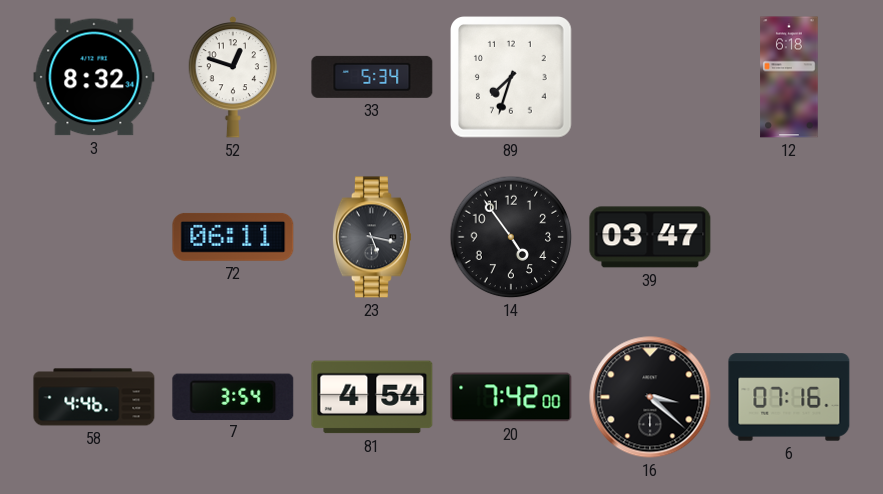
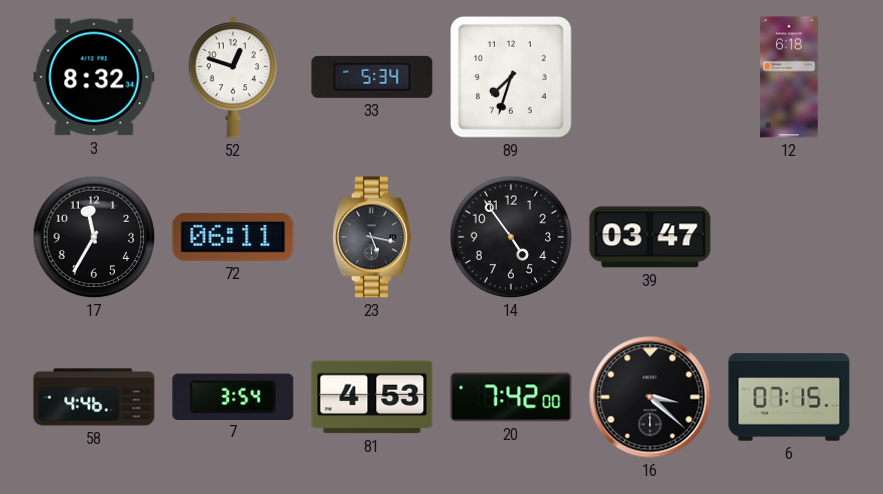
17: none -> 11:35
81: 4:54 -> 4:53
6: 07:16 -> 07:15
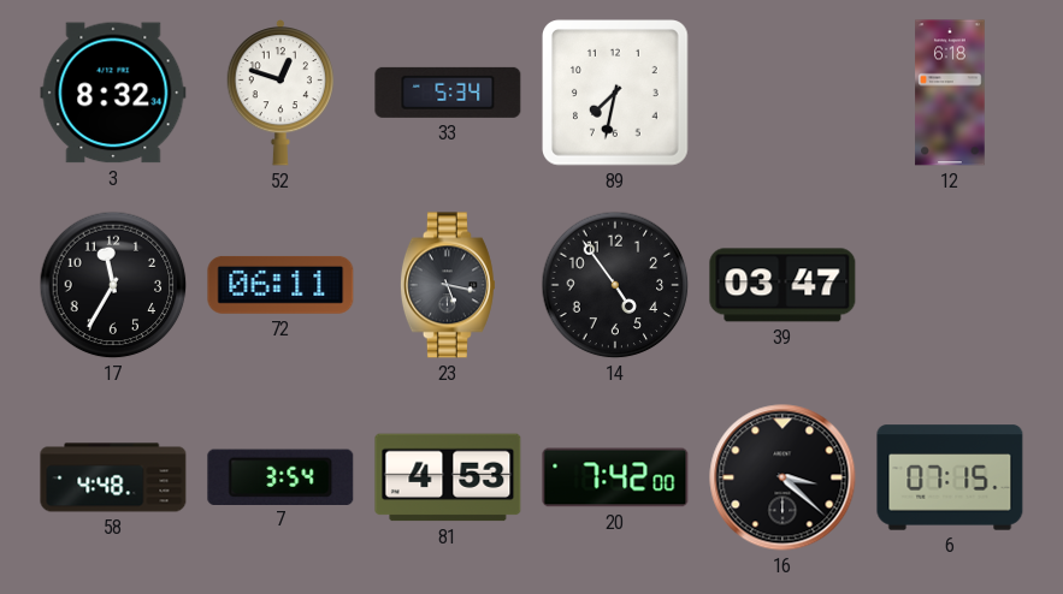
89: 7:33 -> 7:32
58: 4:46 -> 4:48
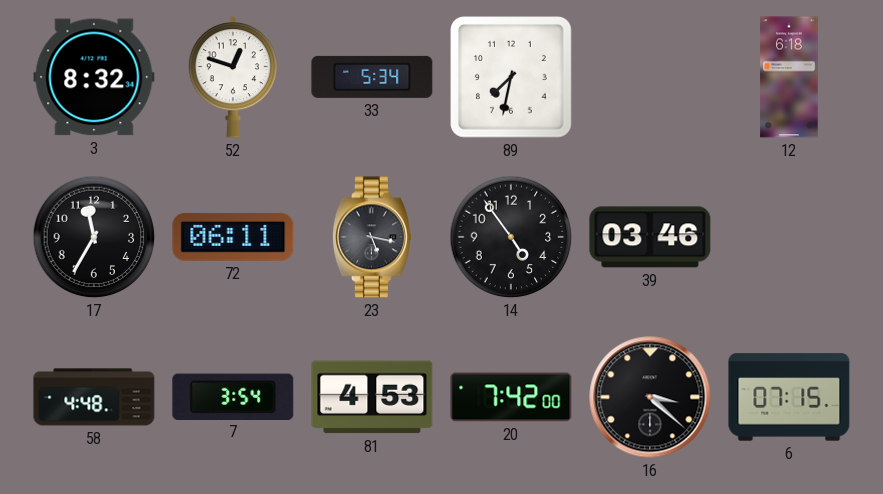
39: 03:47 -> 03:46
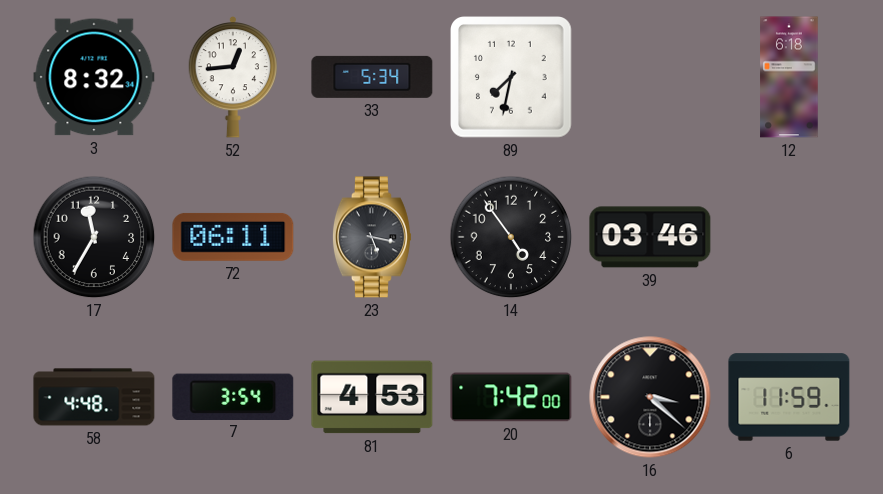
52: 12:48 -> 12:44
6: 07:15 -> 11:59
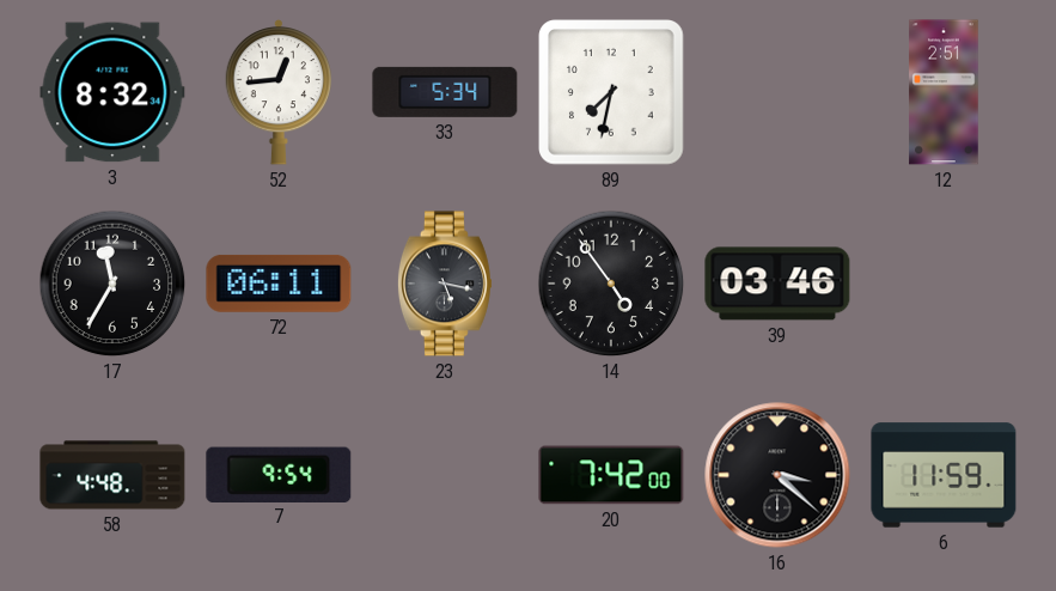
12: 6:18 -> 2:51
7: 3:54 -> 9:54
81: 4:53 -> none
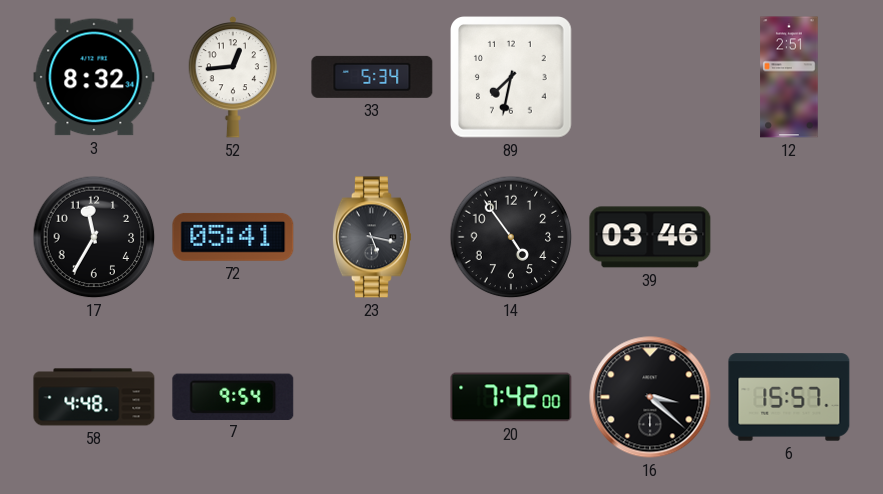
72: 06:11 -> 05:41
6: 11:59 -> 15:57
